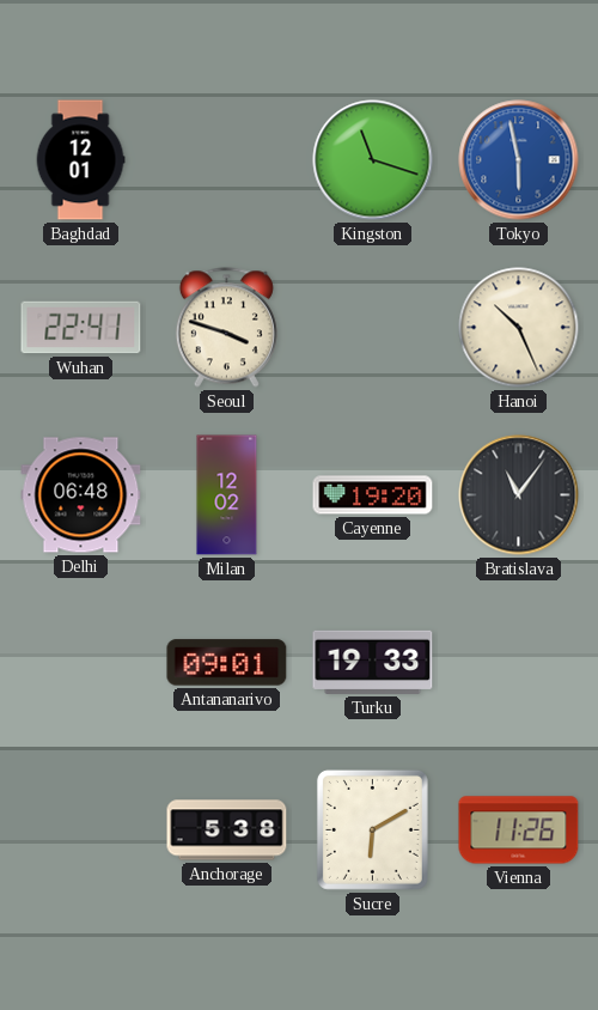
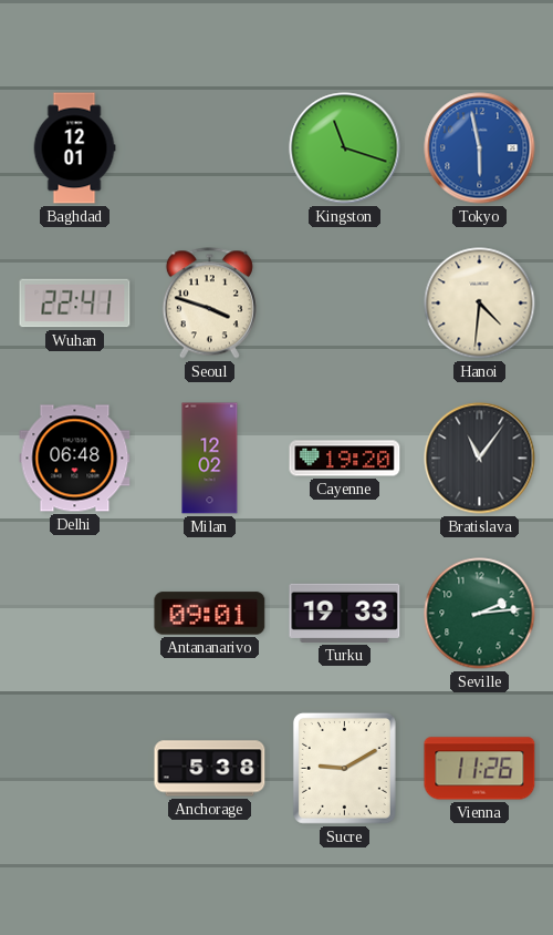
Hanoi: 10:26 -> 4:31
Seville: none -> 2:14
Sucre: 6:10 -> 9:10
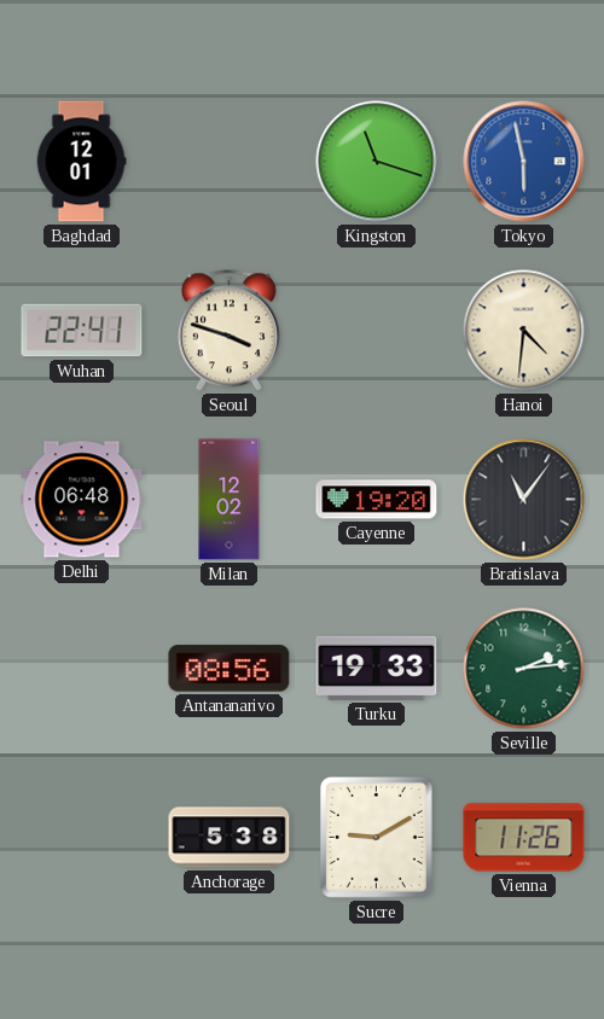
Antananarivo: 09:01 -> 08:56
